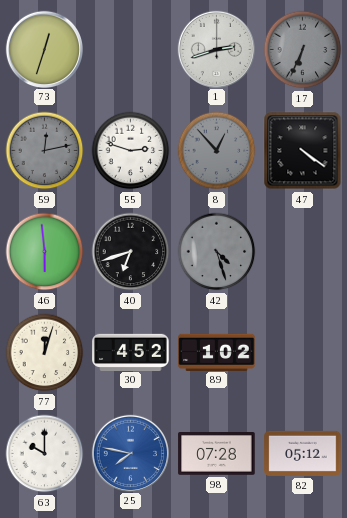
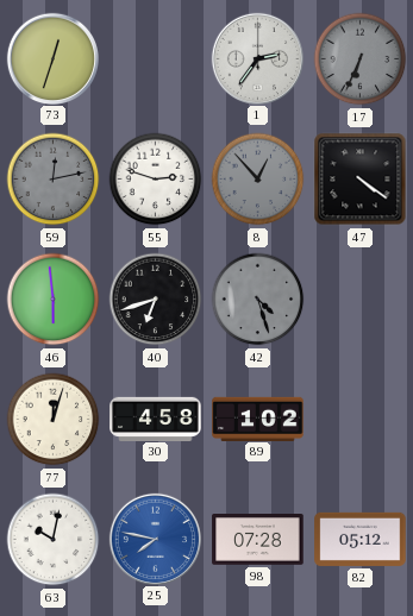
1: 2:42 -> 2:36
30: 4:52 -> 4:58
63: 10:00 -> 10:02
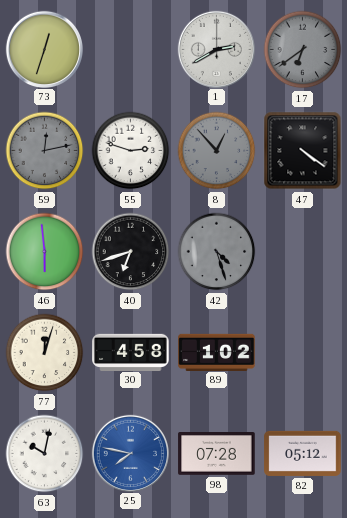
1: 2:36 -> 2:40
17: 6:34 -> 6:39
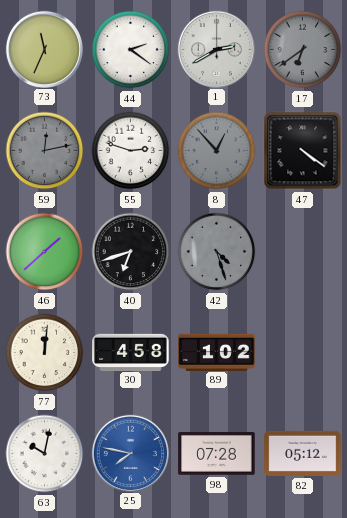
73: 12:33 -> 11:34
44: none -> 2:21
46: 5:59 -> 1:38
77: 12:03 -> 12:01
